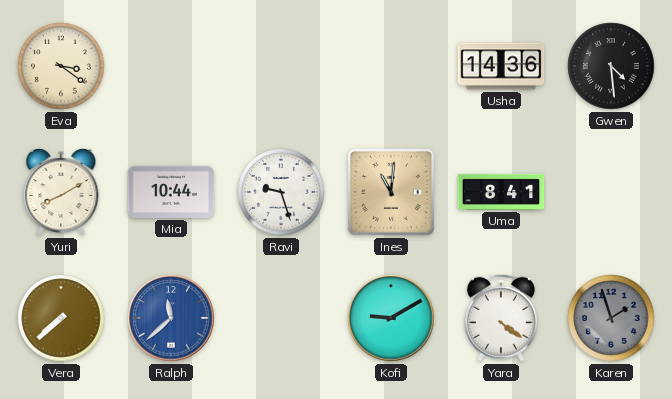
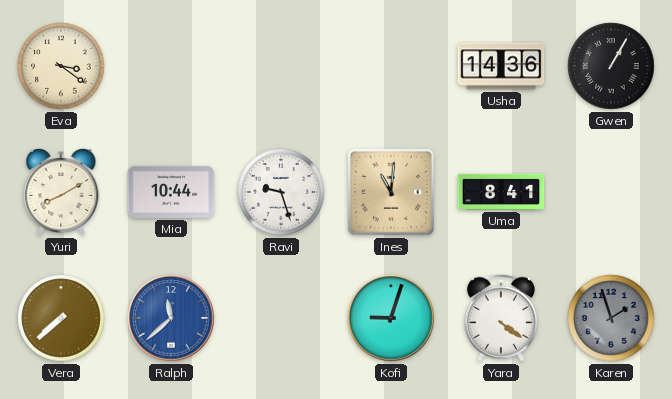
Gwen: 4:29 -> 1:05
Kofi: 9:10 -> 9:03
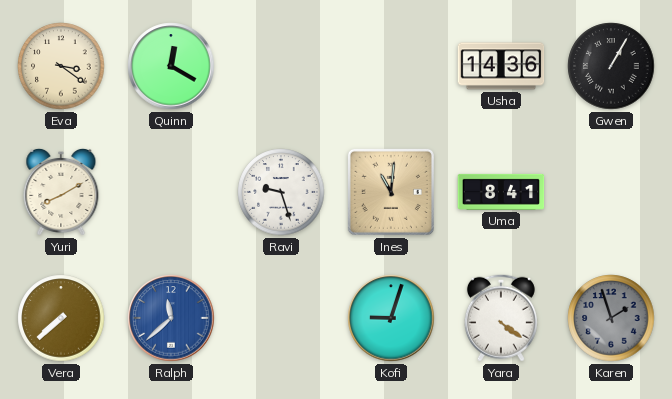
Quinn: none -> 12:20
Mia: 10:44 -> none
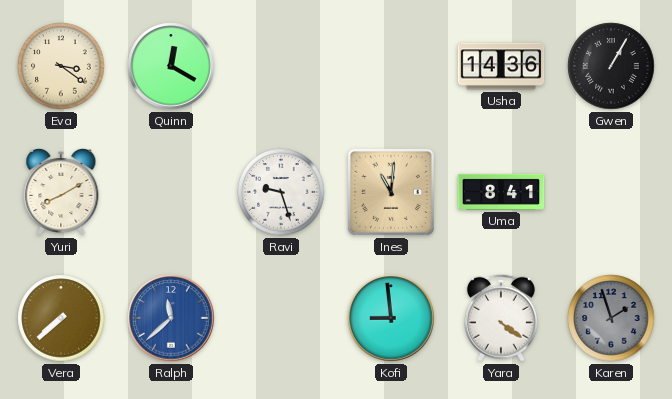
Kofi: 9:03 -> 8:59
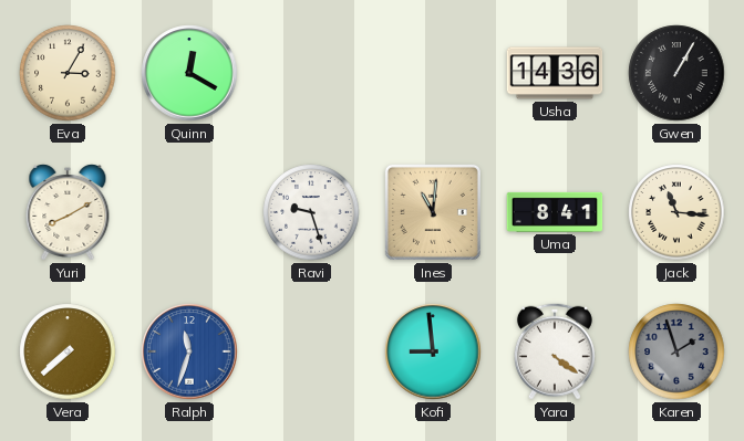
Eva: 3:21 -> 3:05
Jack: none -> 11:16
Ralph: 11:38 -> 11:33
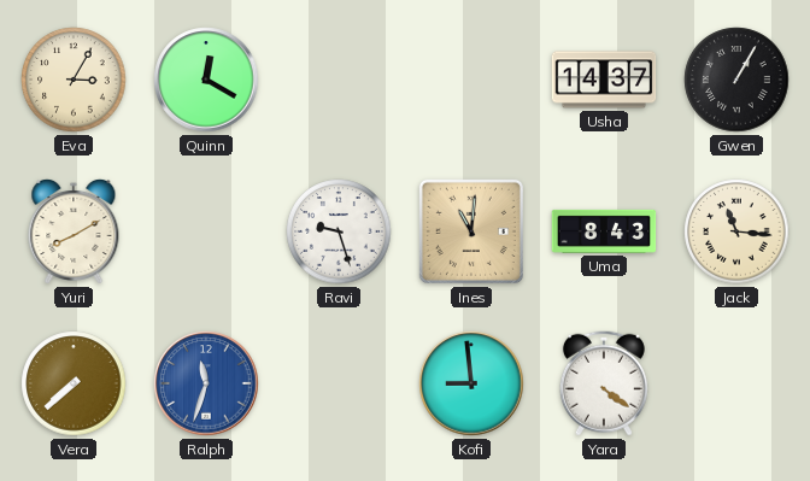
Usha: 14:36 -> 14:37
Uma: 8:41 -> 8:43
Karen: 1:57 -> none
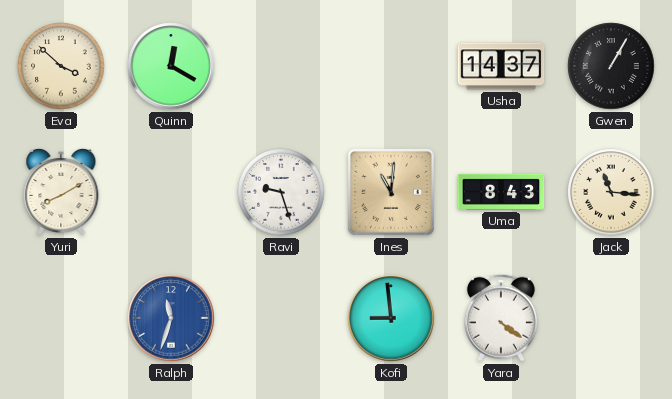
Eva: 3:05 -> 3:52
Vera: 7:38 -> none
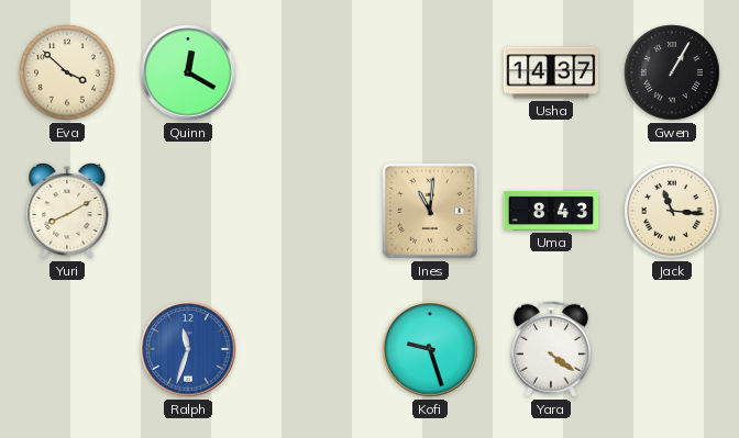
Ravi: 9:27 -> none
Kofi: 8:59 -> 9:27
